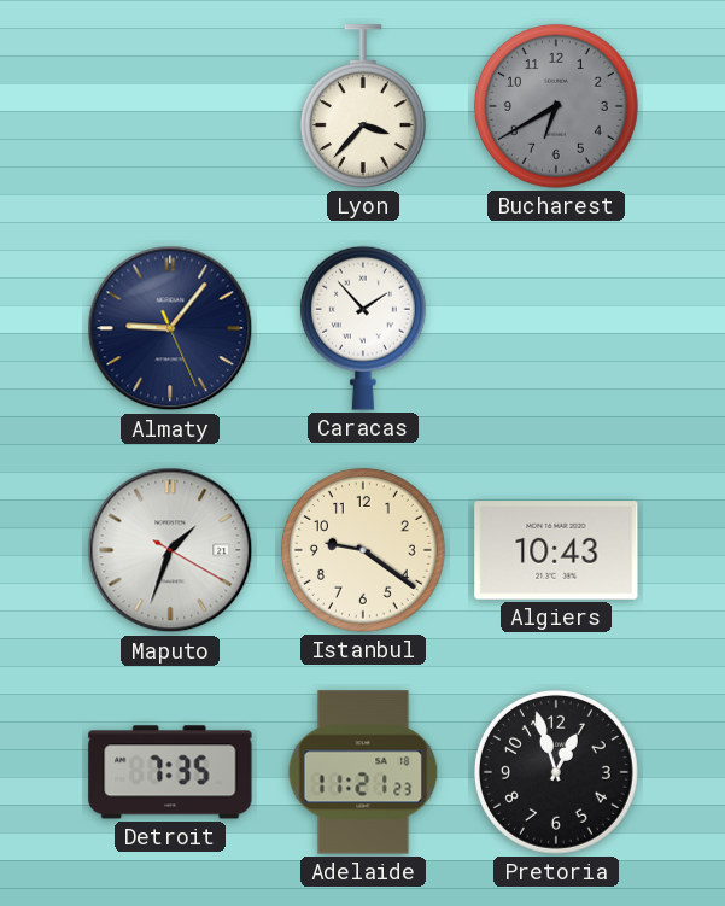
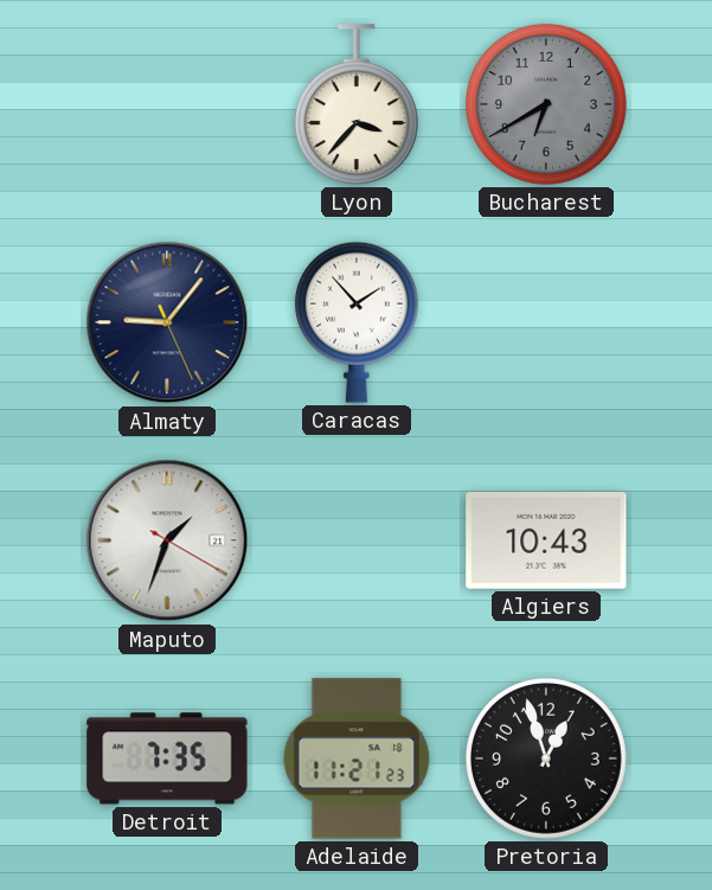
Istanbul: 9:21 -> none
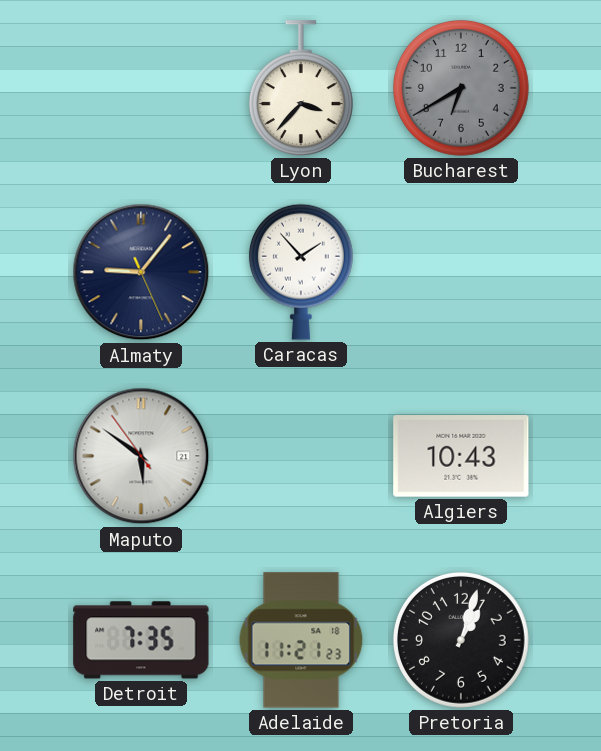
Maputo: 1:33 -> 5:50
Pretoria: 12:57 -> 1:03
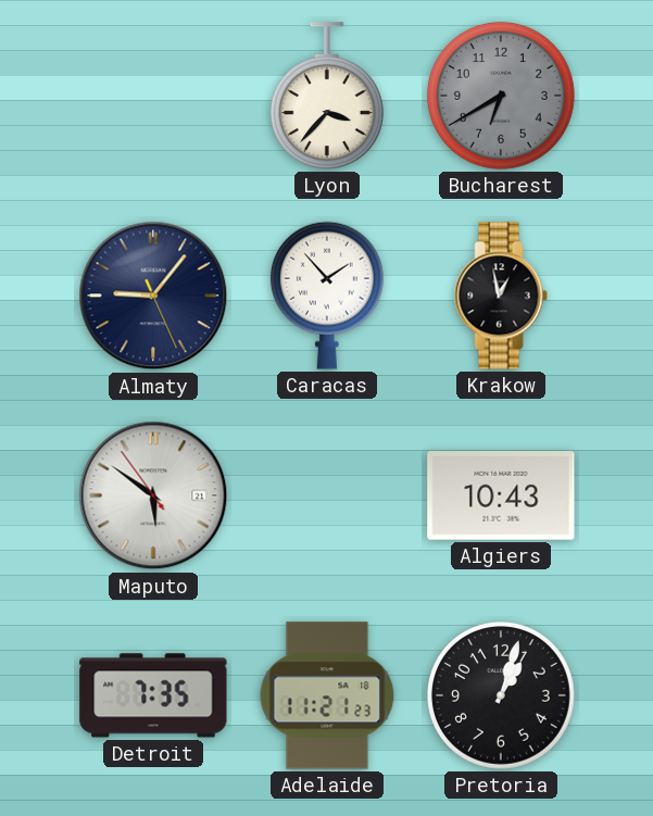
Krakow: none -> 12:58
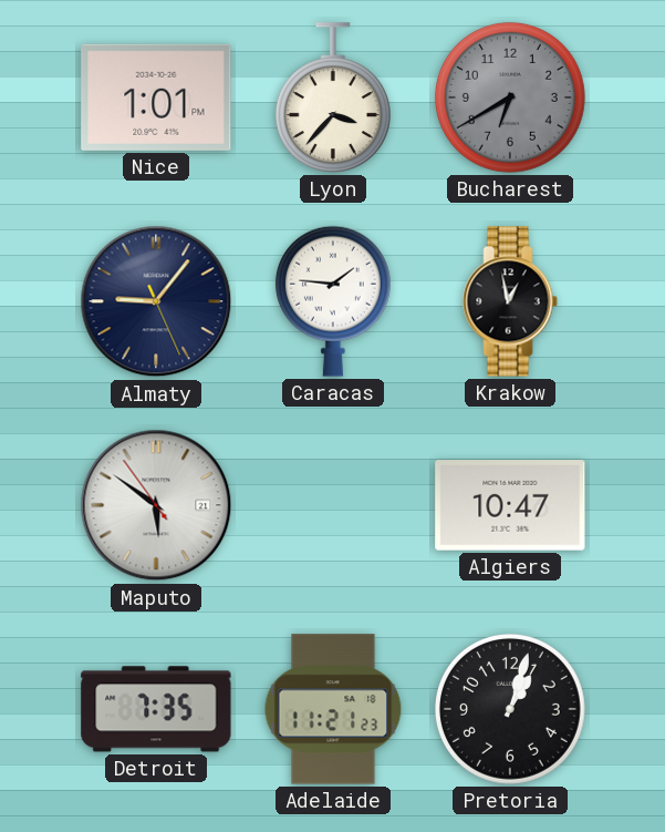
Nice: none -> 1:01
Caracas: 1:53 -> 1:46
Algiers: 10:43 -> 10:47
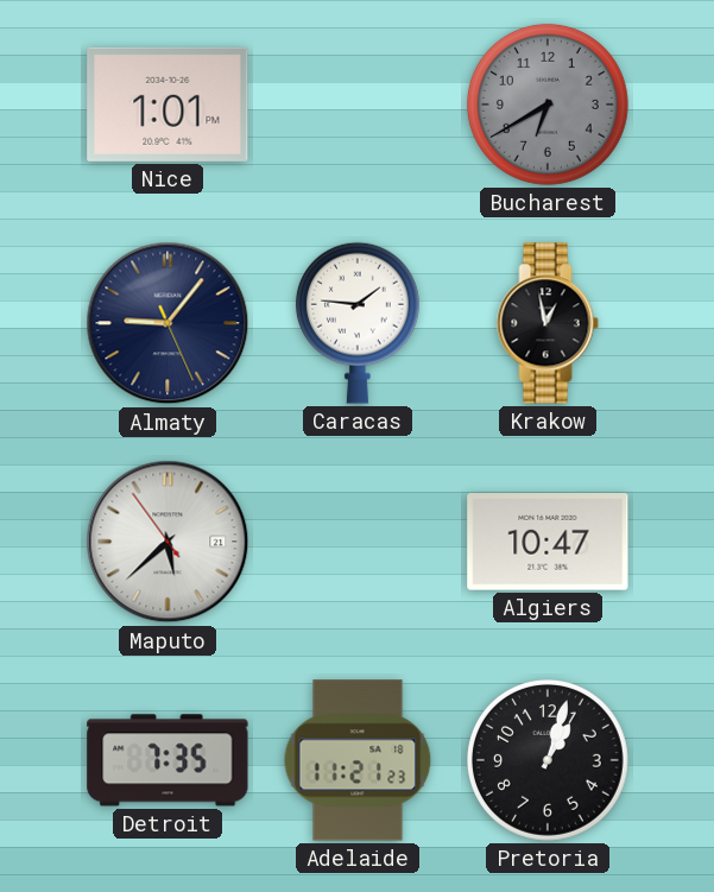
Lyon: 3:37 -> none
Maputo: 5:50 -> 5:37
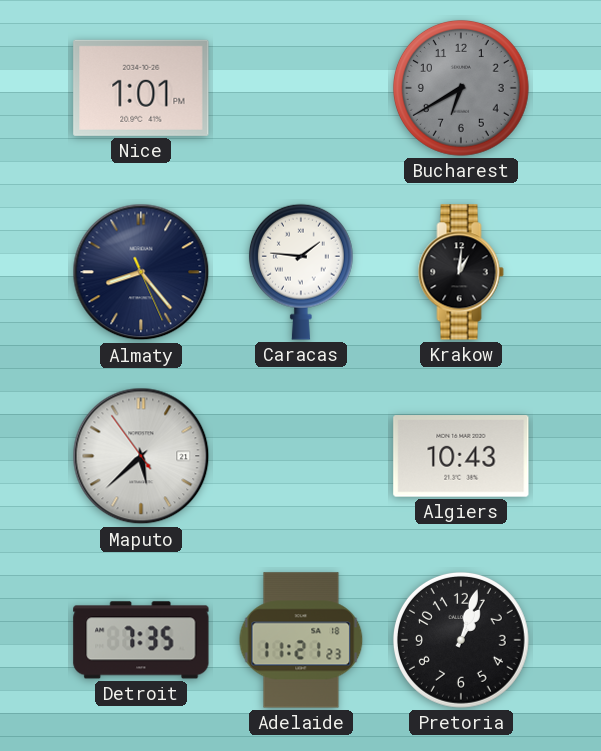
Almaty: 9:06 -> 8:23
Krakow: 12:58 -> 1:01
Algiers: 10:47 -> 10:43
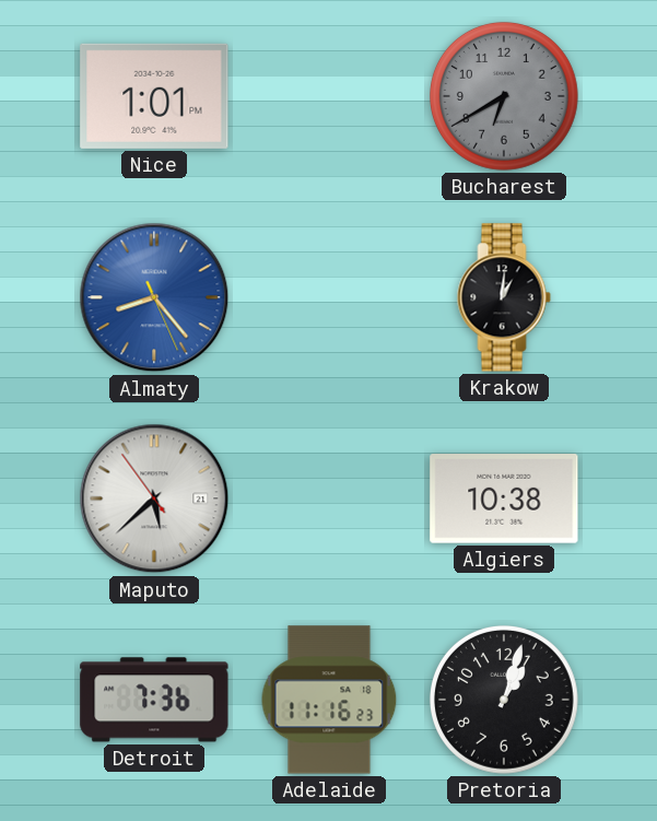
Almaty dial: navy -> blue
Caracas: 1:46 -> none
Algiers: 10:43 -> 10:38
Detroit: 7:35 -> 7:36
Adelaide: 11:21 -> 11:16
